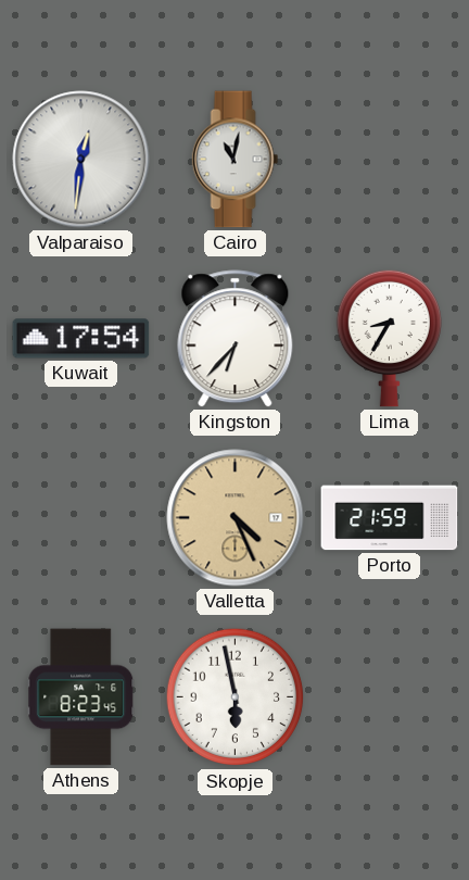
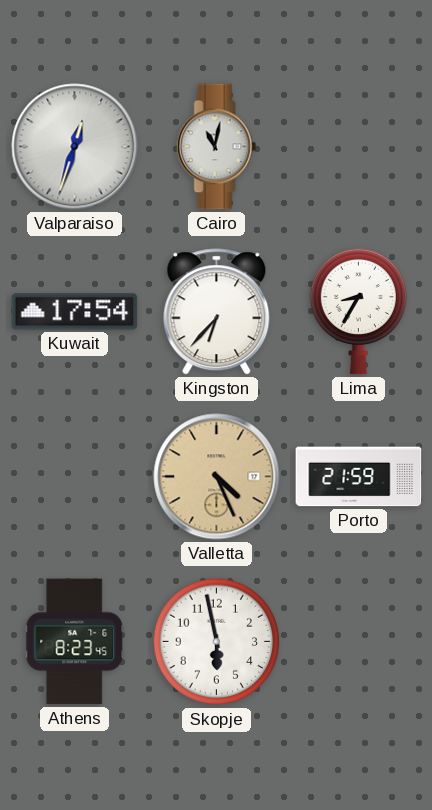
Valparaiso: 12:31 -> 12:33
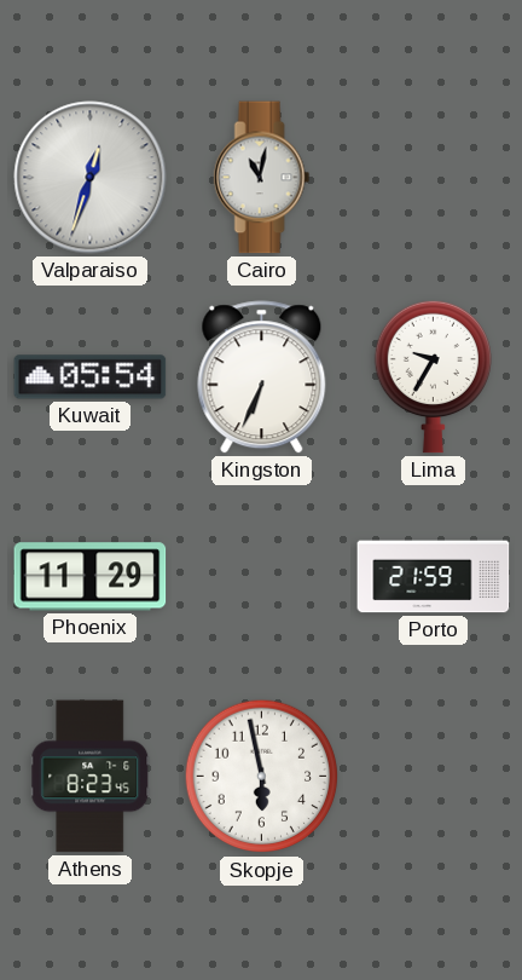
Kuwait: 17:54 -> 05:54
Kingston: 6:37 -> 6:34
Lima: 8:35 -> 9:35
Phoenix: none -> 11:29
Valletta: 4:26 -> none
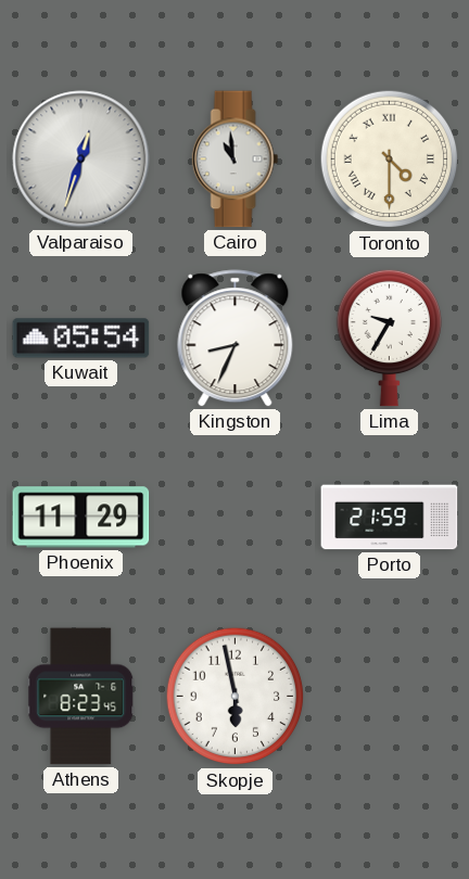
Cairo: 11:02 -> 10:59
Toronto: none -> 4:30
Kingston: 6:34 -> 8:34
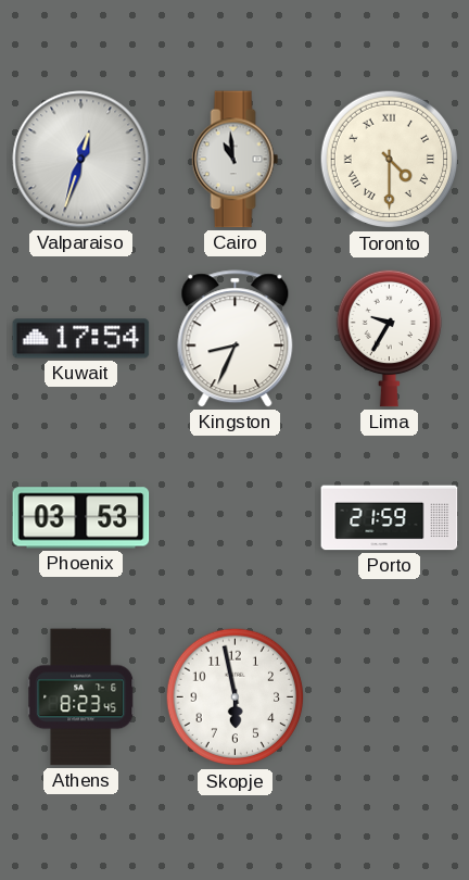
Kuwait: 05:54 -> 17:54
Phoenix: 11:29 -> 03:53
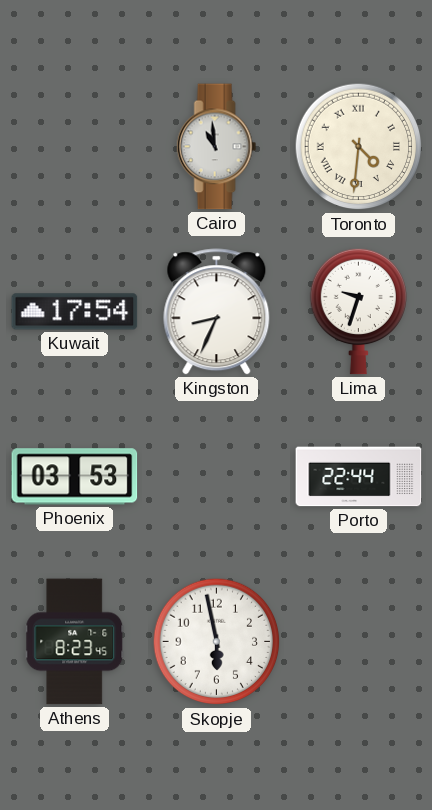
Valparaiso: 12:33 -> none
Toronto: 4:30 -> 4:31
Lima: 9:35 -> 9:33
Porto: 21:59 -> 22:44
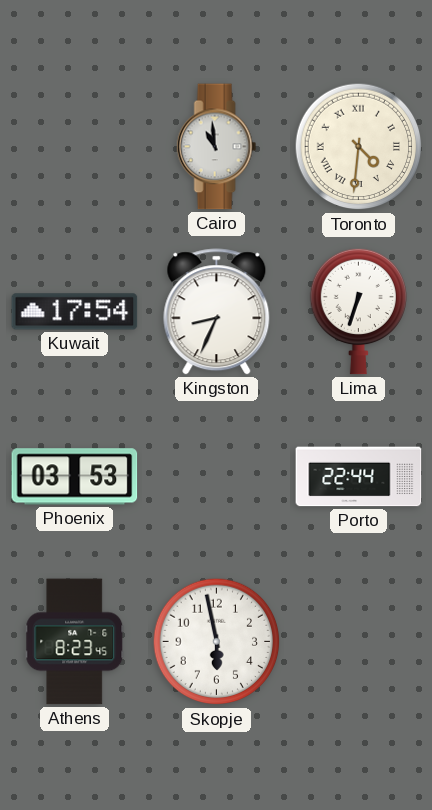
Lima: 9:33 -> 6:33
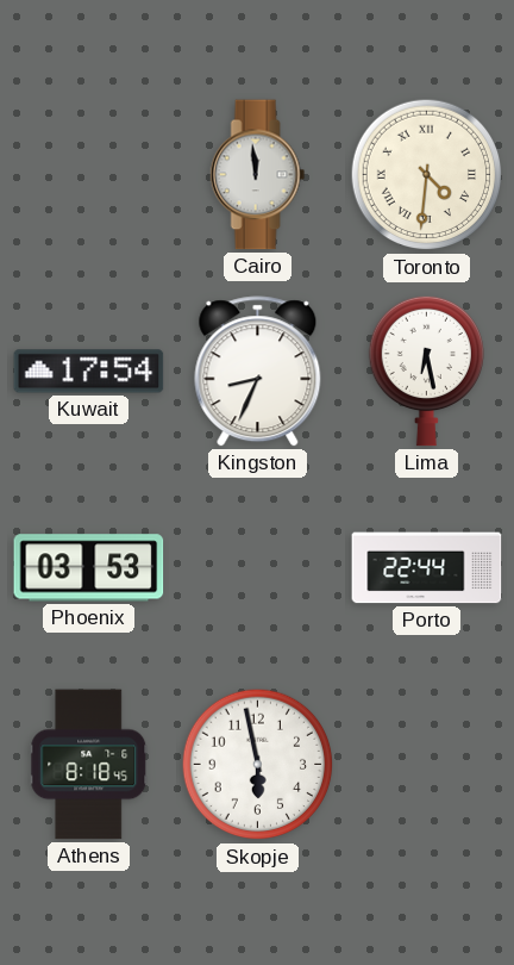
Cairo: 10:59 -> 11:59
Lima: 6:33 -> 6:28
Athens: 8:23 -> 8:18
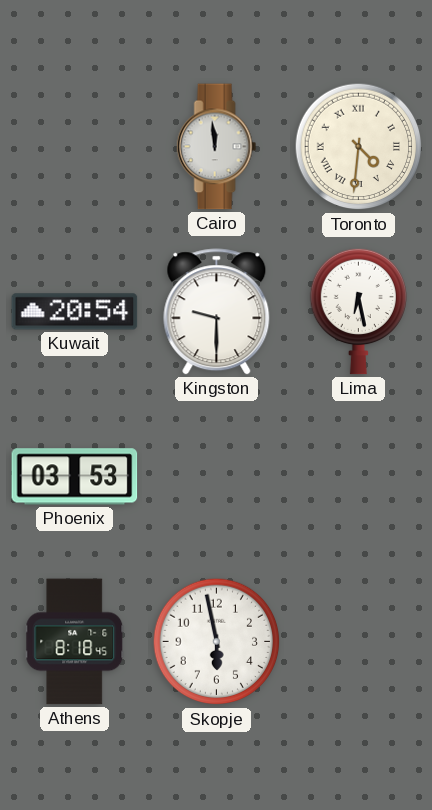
Kuwait: 17:54 -> 20:54
Kingston: 8:34 -> 9:30
Porto: 22:44 -> none
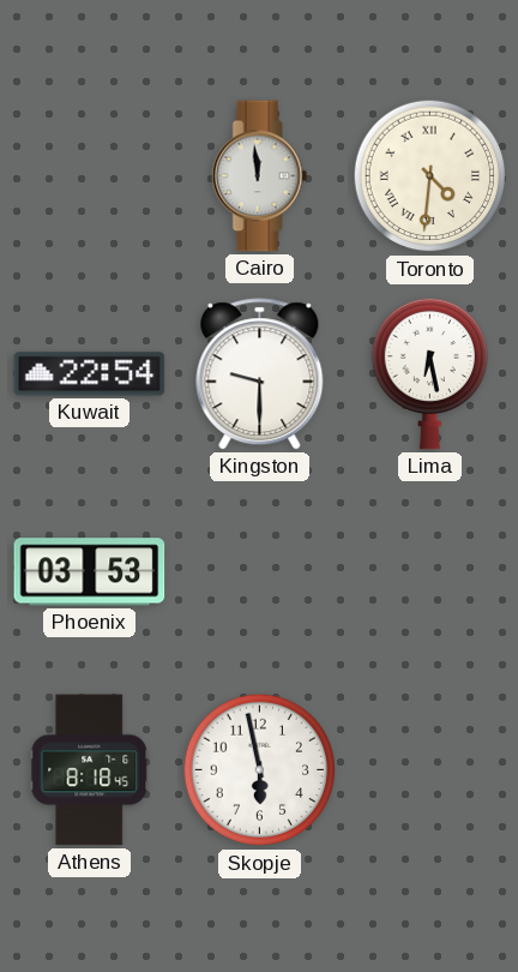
Kuwait: 20:54 -> 22:54
